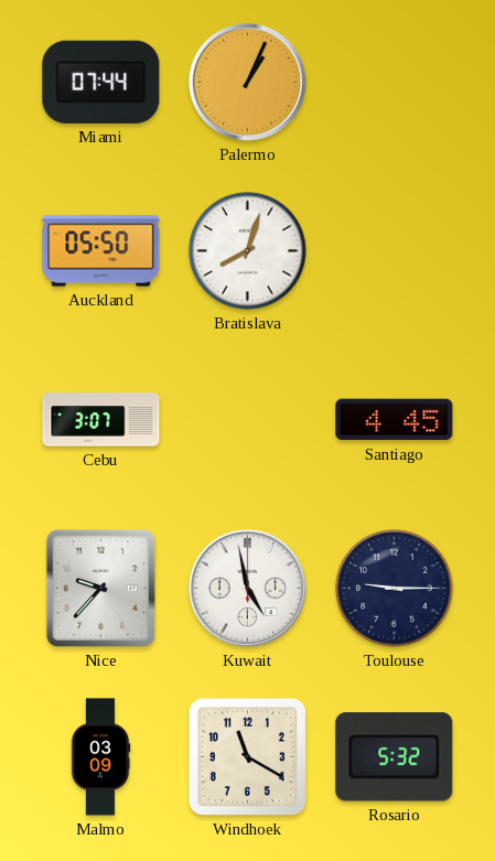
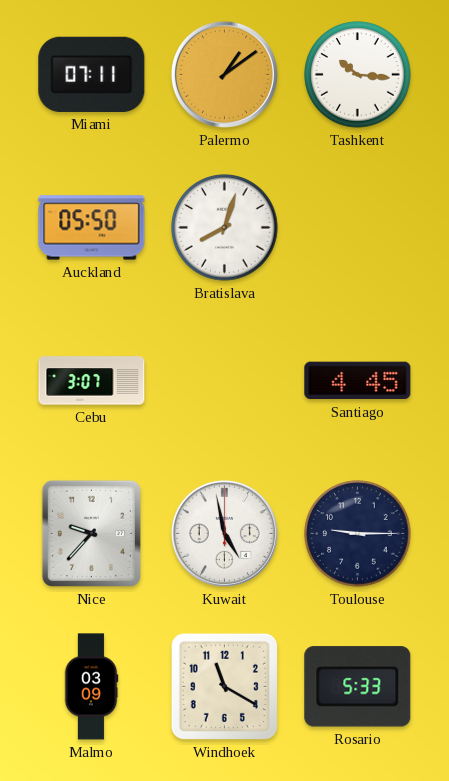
Miami: 07:44 -> 07:11
Palermo: 1:04 -> 1:09
Tashkent: none -> 10:16
Rosario: 5:32 -> 5:33
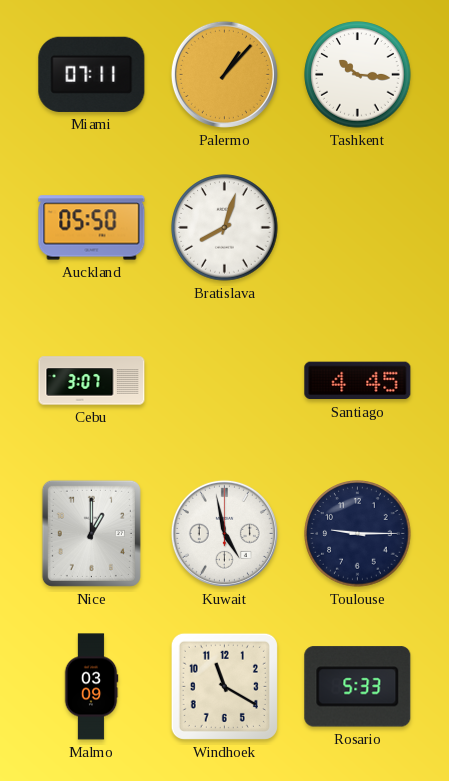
Palermo: 1:09 -> 1:07
Nice: 9:37 -> 1:00
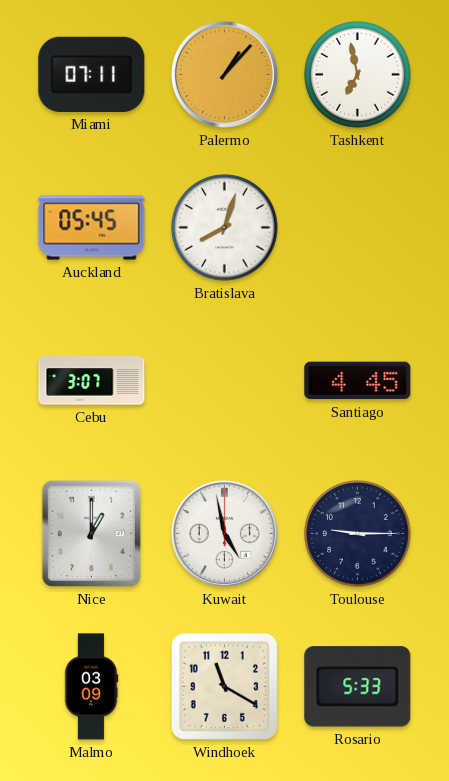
Tashkent: 10:16 -> 6:58
Auckland: 05:50 -> 05:45
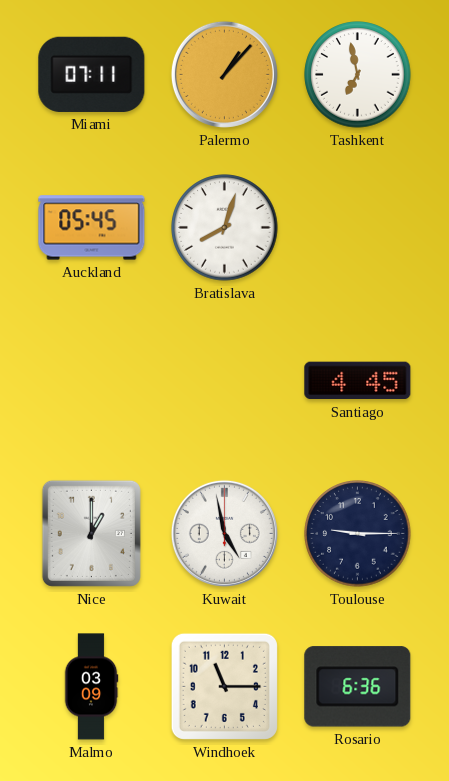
Cebu: 3:07 -> none
Windhoek: 11:20 -> 11:15
Rosario: 5:33 -> 6:36
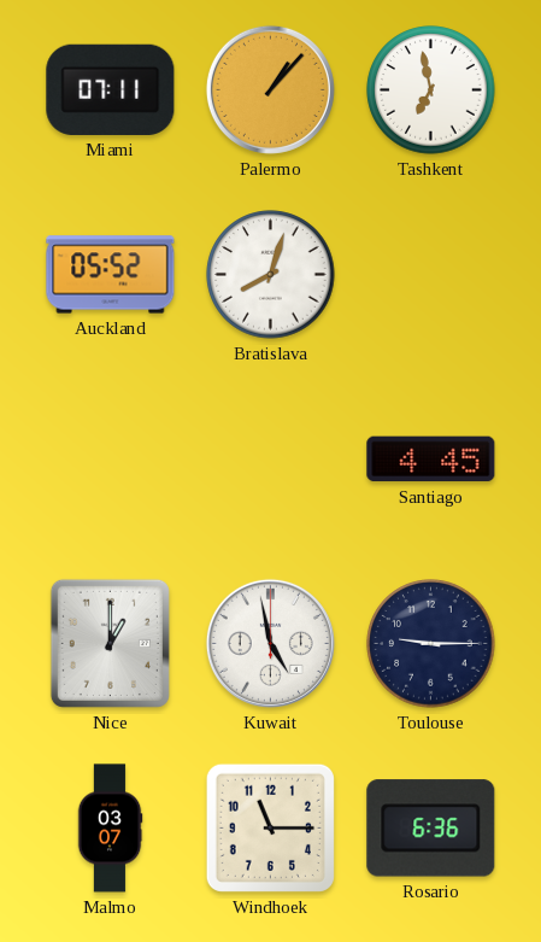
Auckland: 05:45 -> 05:52
Malmo: 03:09 -> 03:07
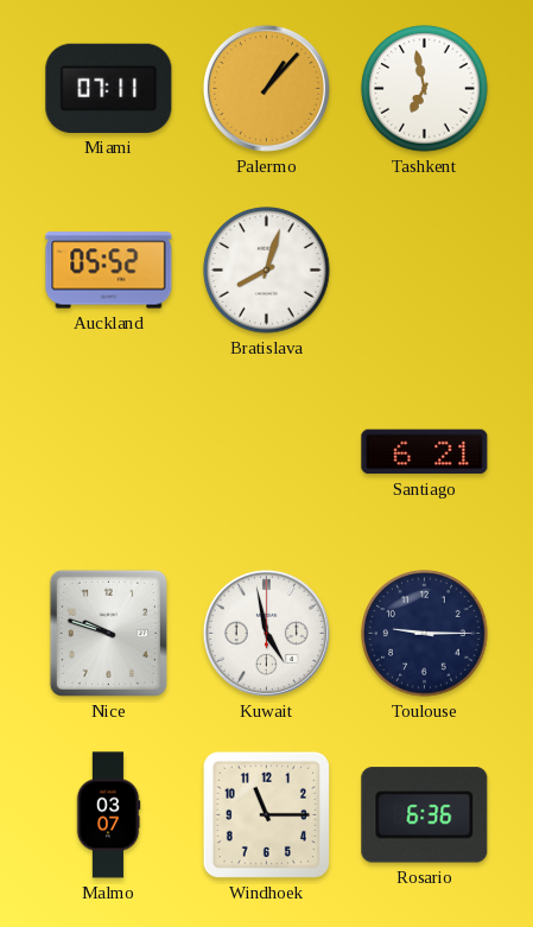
Santiago: 4:45 -> 6:21
Nice: 1:00 -> 9:48
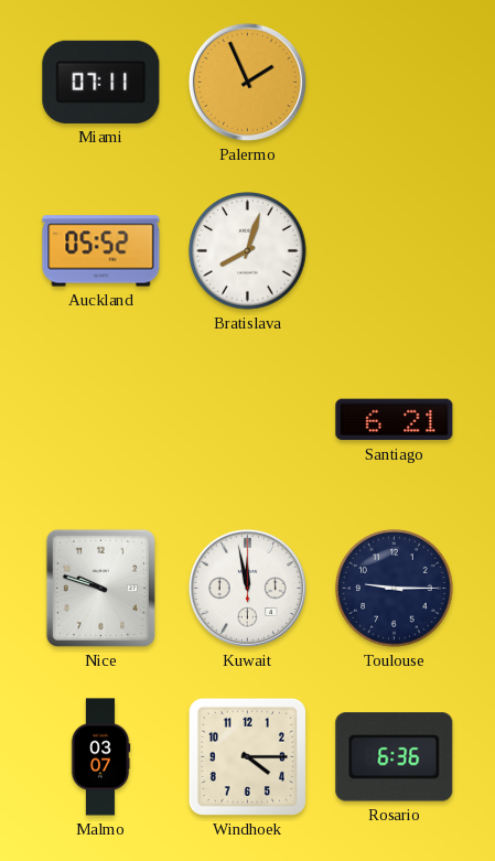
Palermo: 1:07 -> 1:56
Tashkent: 6:58 -> none
Kuwait: 4:58 -> 11:58
Windhoek: 11:15 -> 4:15
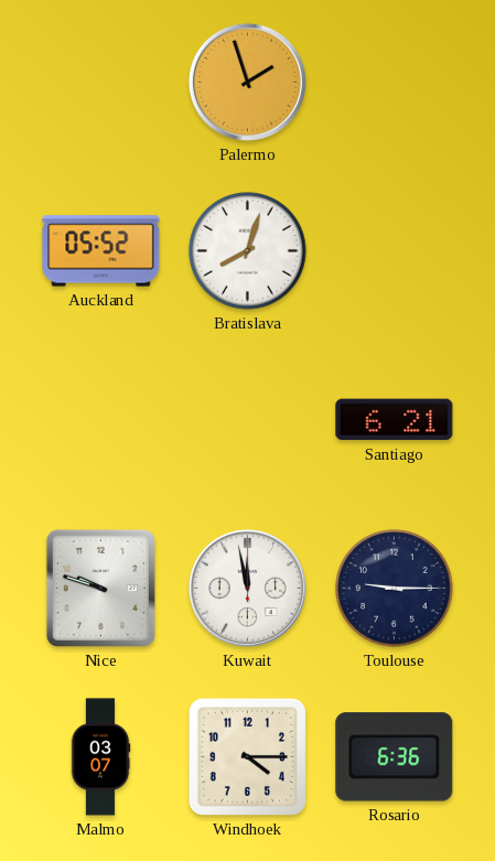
Miami: 07:11 -> none
Palermo: 1:56 -> 1:57
